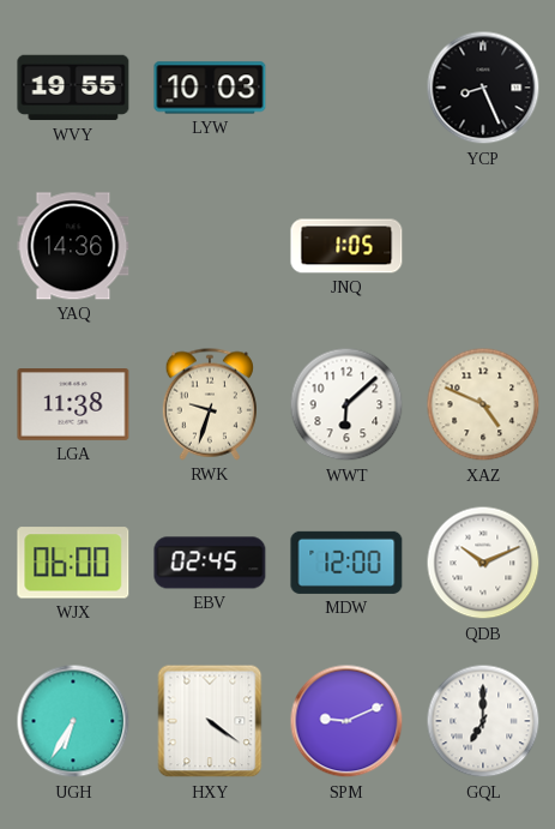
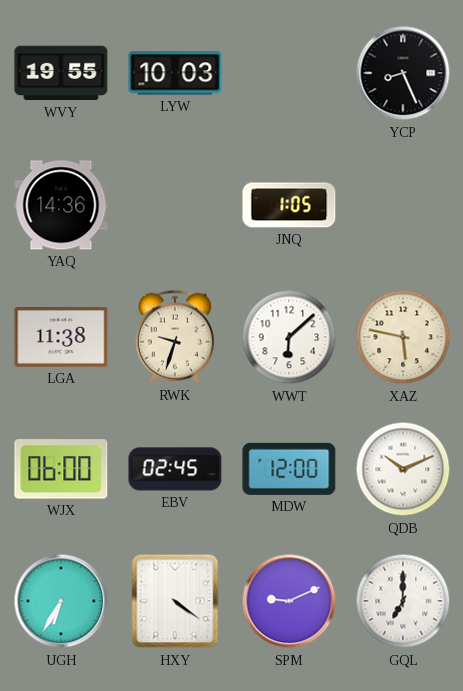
XAZ: 4:49 -> 5:47
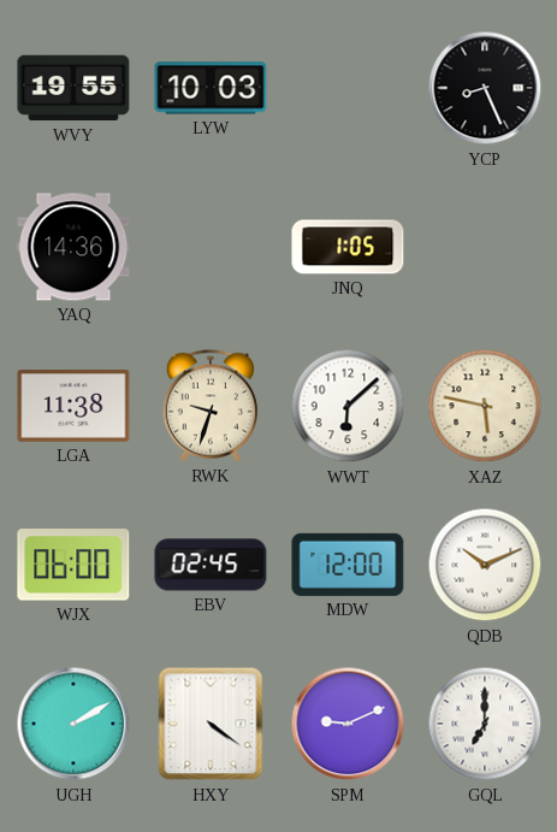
UGH: 6:35 -> 2:10
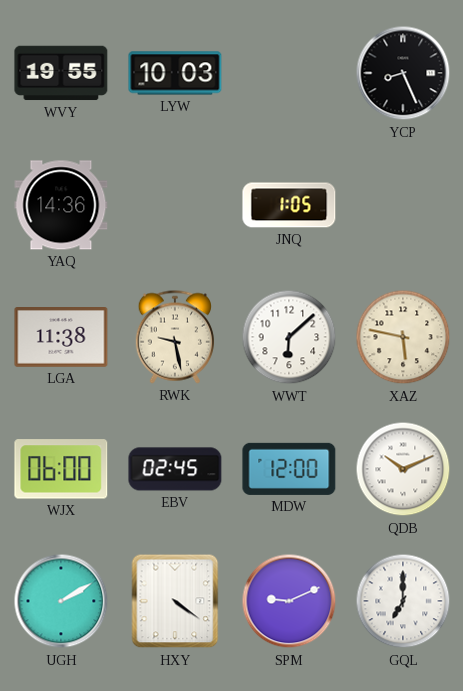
RWK: 9:33 -> 9:28
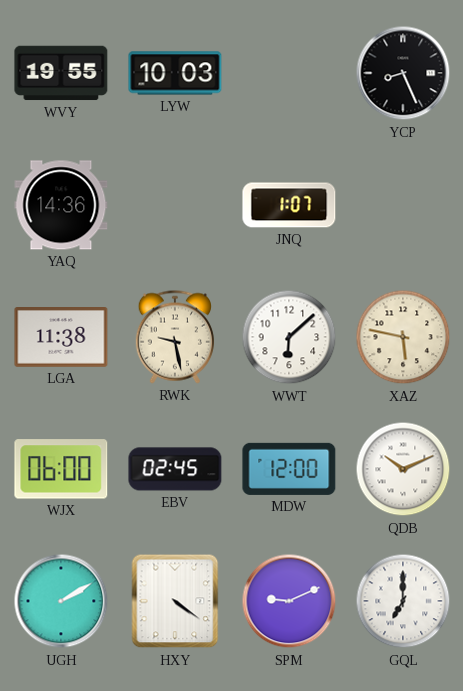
JNQ: 1:05 -> 1:07
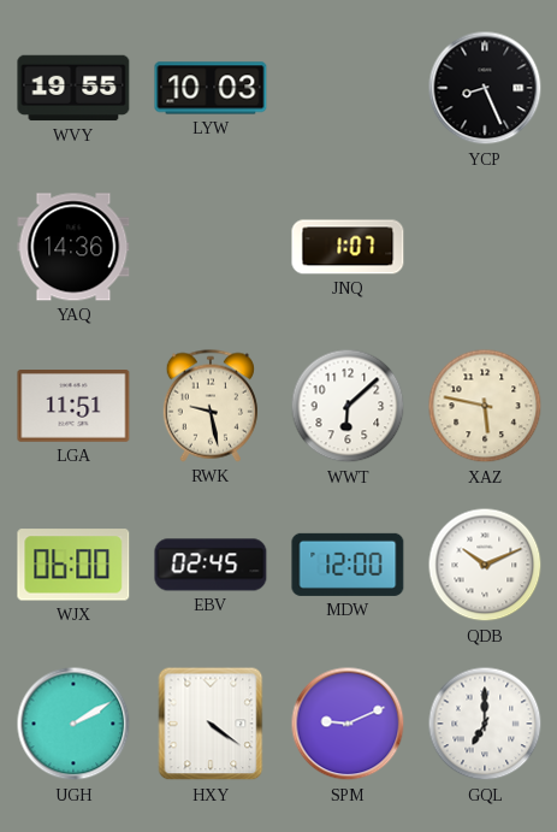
LGA: 11:38 -> 11:51
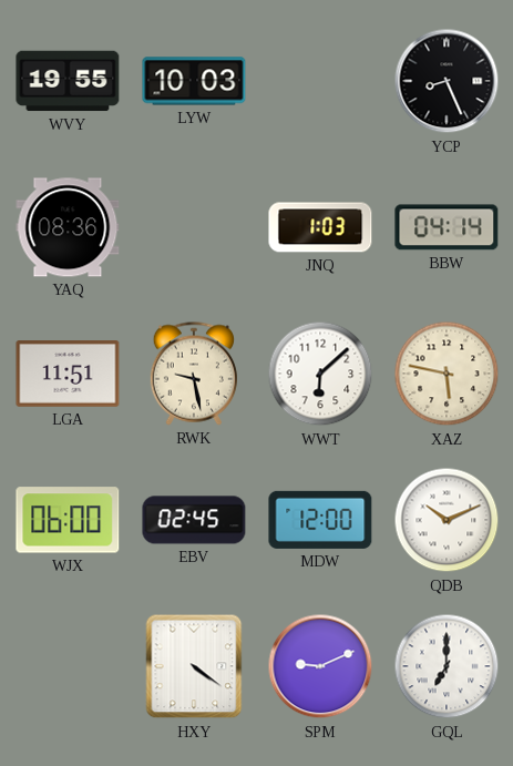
YAQ: 14:36 -> 08:36
JNQ: 1:07 -> 1:03
BBW: none -> 04:14
UGH: 2:10 -> none
